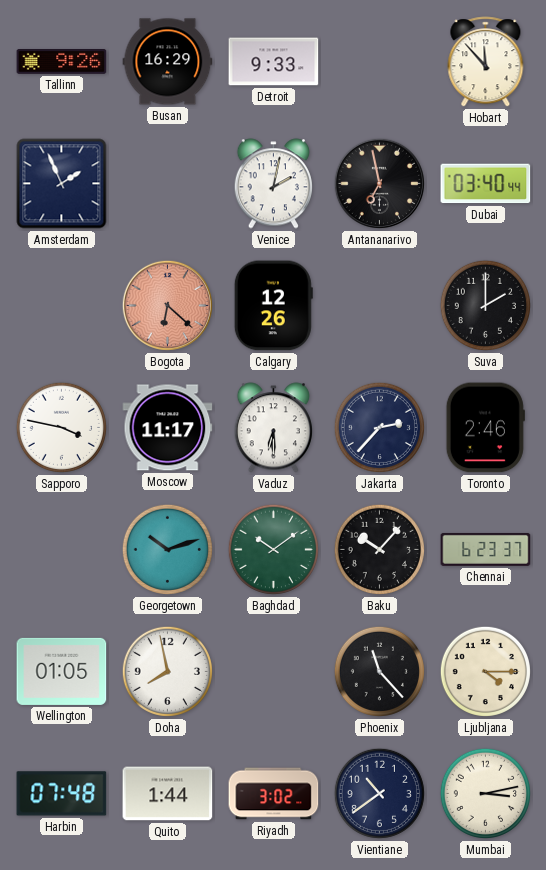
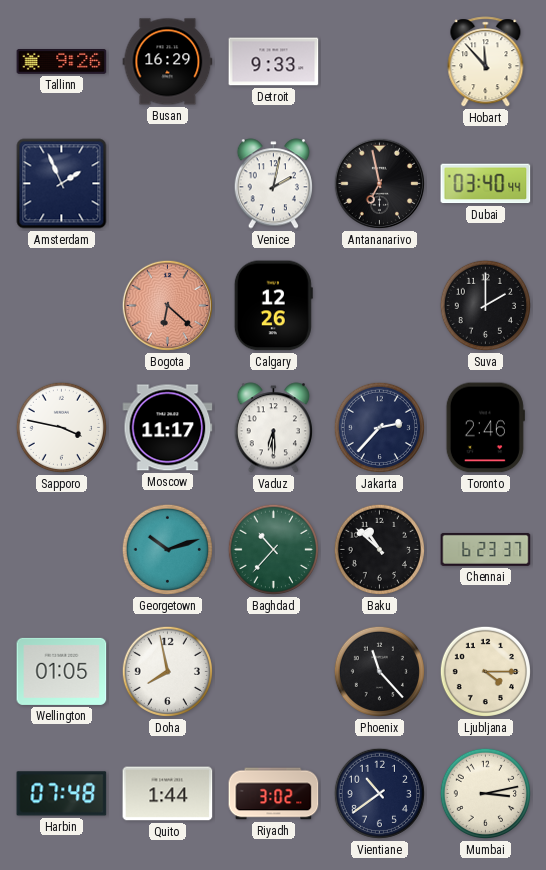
Baghdad: 10:09 -> 10:37
Baku: 10:07 -> 10:52
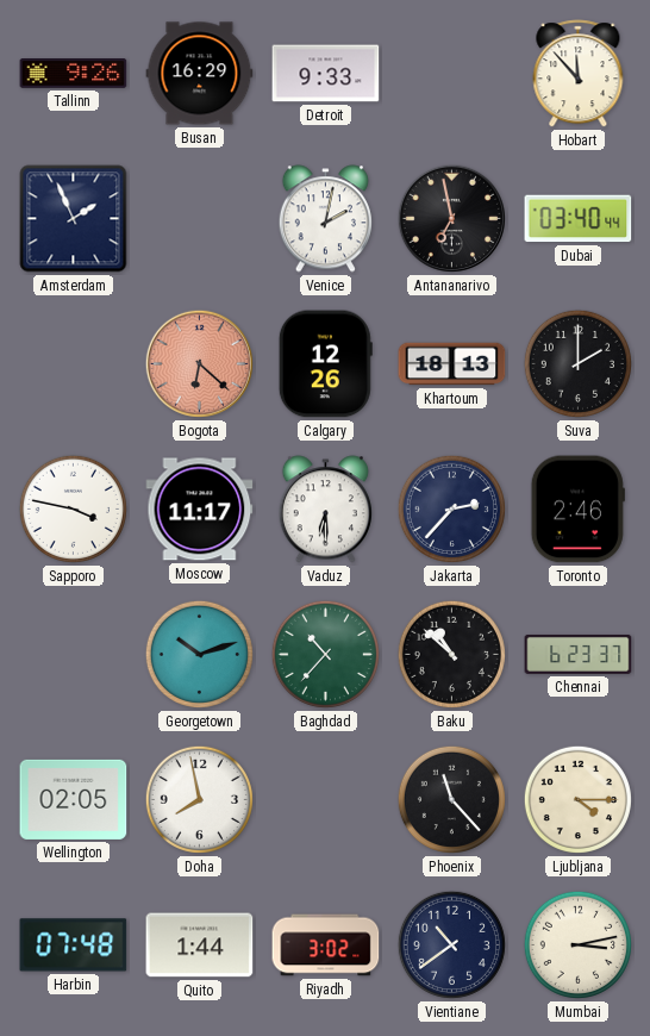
Khartoum: none -> 18:13
Wellington: 01:05 -> 02:05
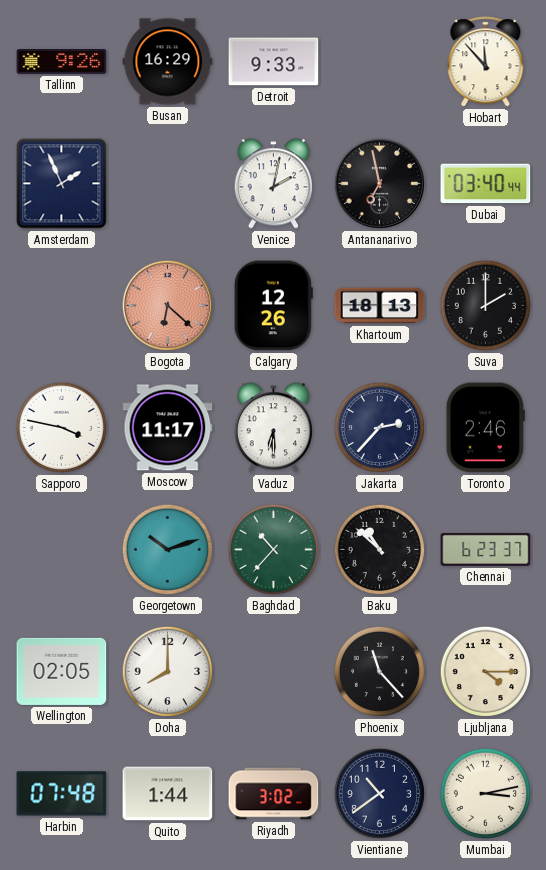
Doha: 7:58 -> 8:00
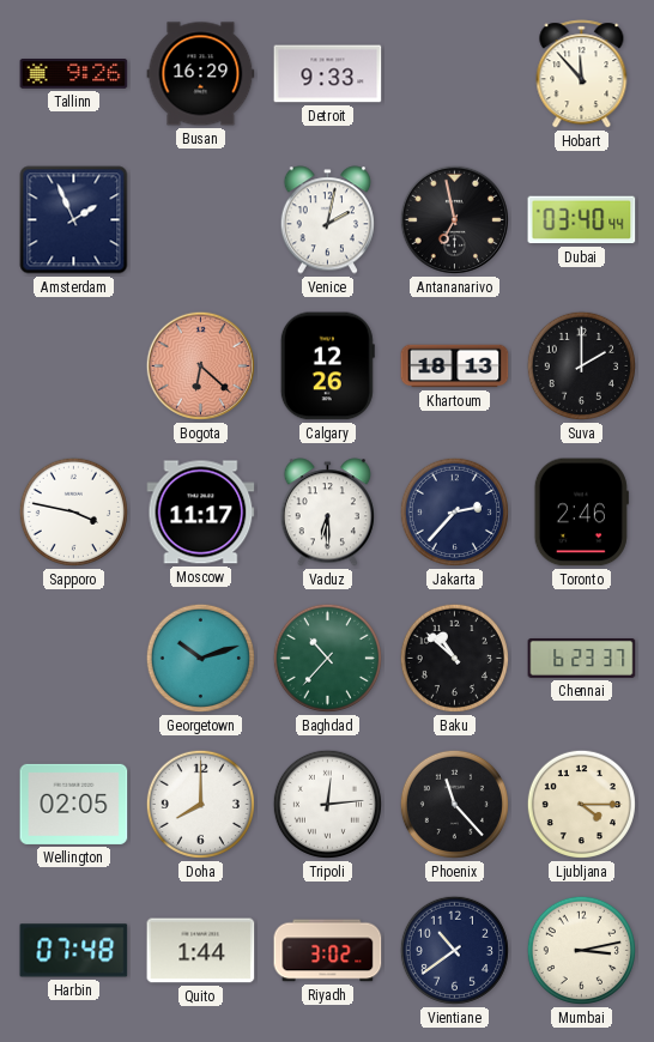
Tripoli: none -> 12:14
